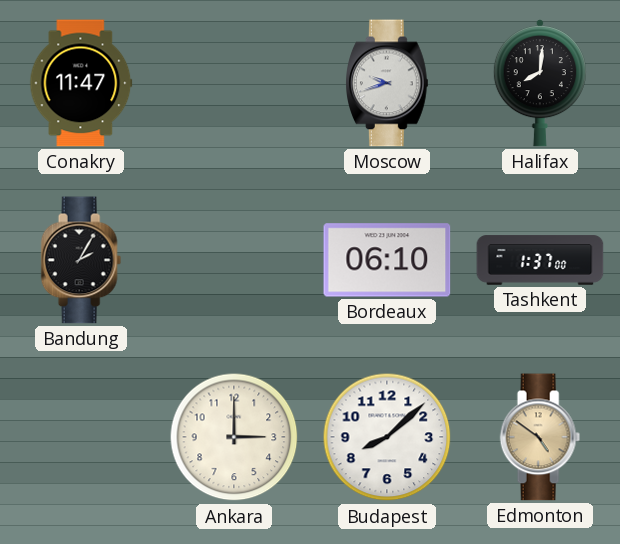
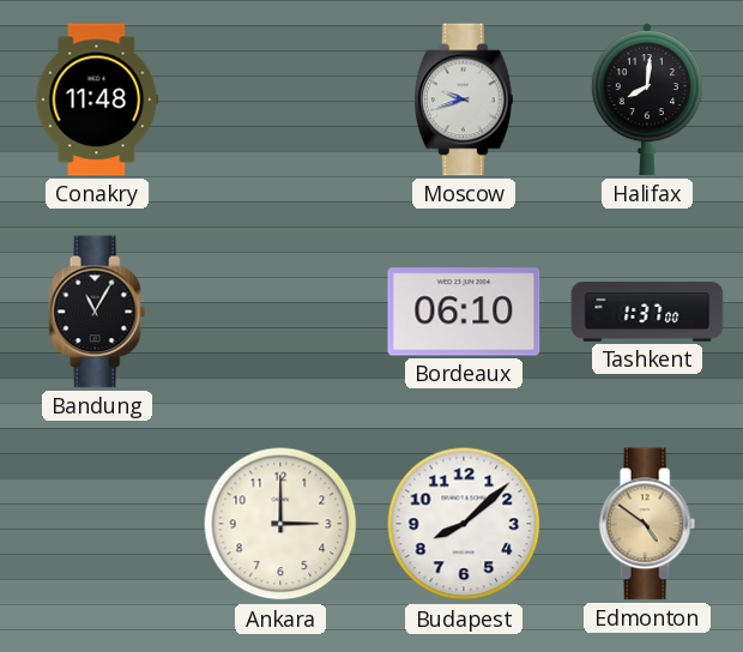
Conakry: 11:47 -> 11:48
Bandung: 2:05 -> 11:05
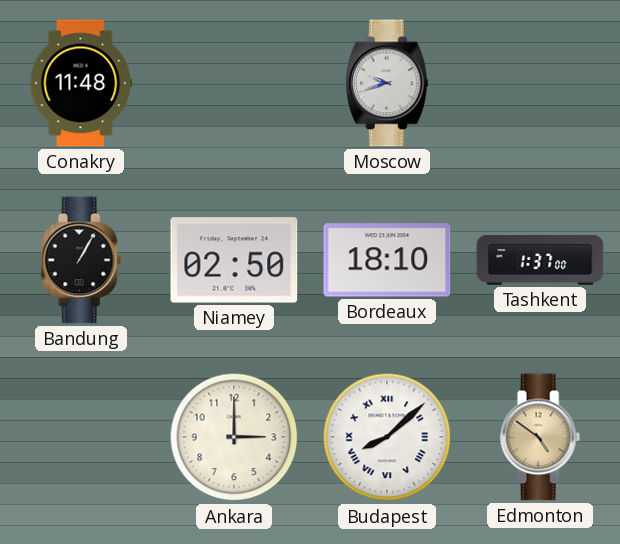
Halifax: 8:01 -> none
Bandung: 11:05 -> 1:05
Niamey: none -> 02:50
Bordeaux: 06:10 -> 18:10
Budapest numerals: Arabic -> Roman
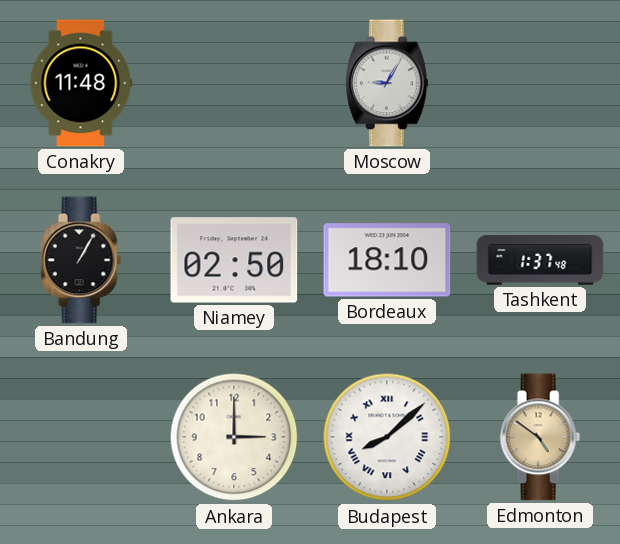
Moscow: 9:42 -> 9:05
Tashkent: 1:37:00 -> 1:37:48
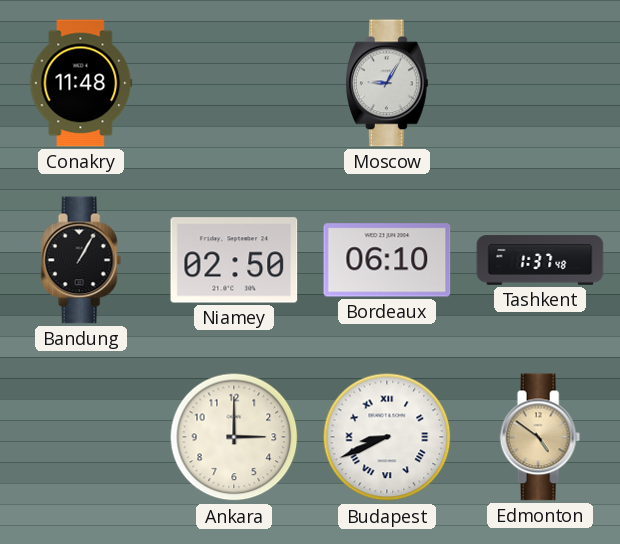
Bordeaux: 18:10 -> 06:10
Budapest: 8:08 -> 8:41
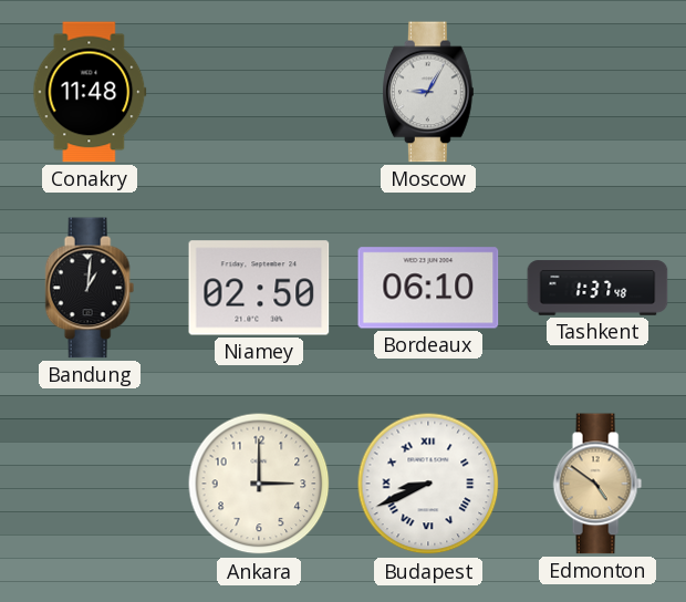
Bandung: 1:05 -> 1:01
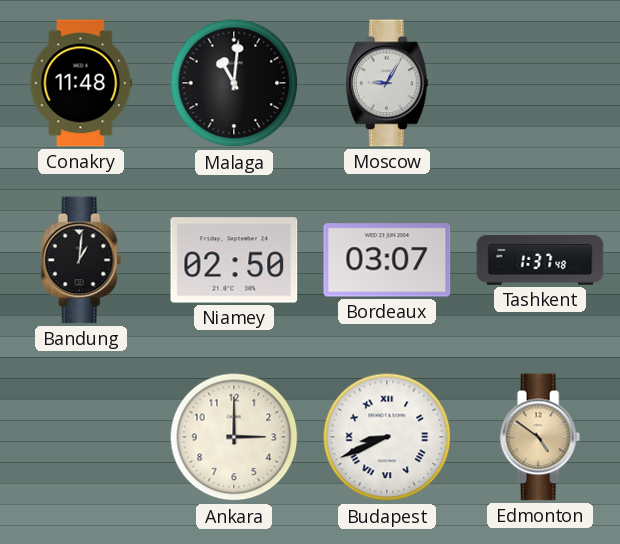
Malaga: none -> 11:01
Bordeaux: 06:10 -> 03:07
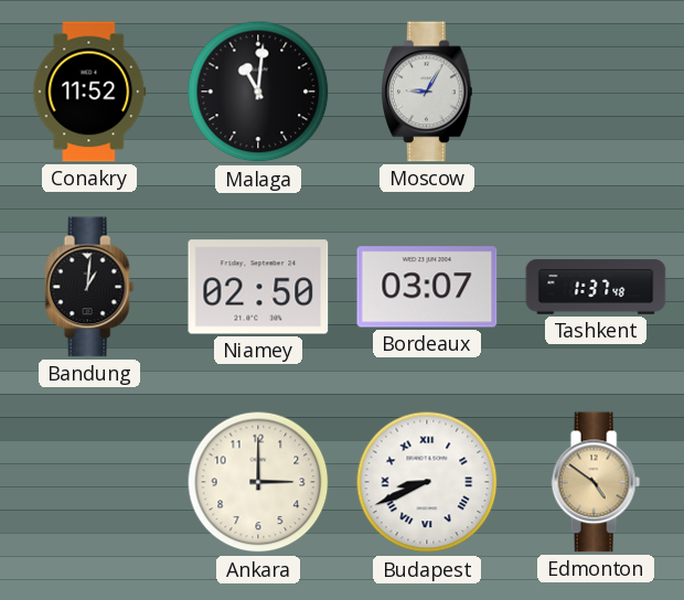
Conakry: 11:48 -> 11:52
